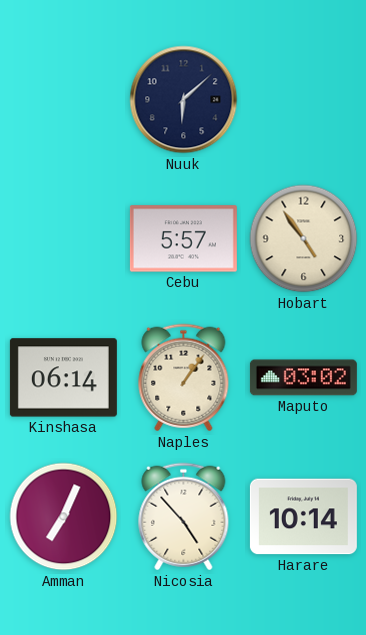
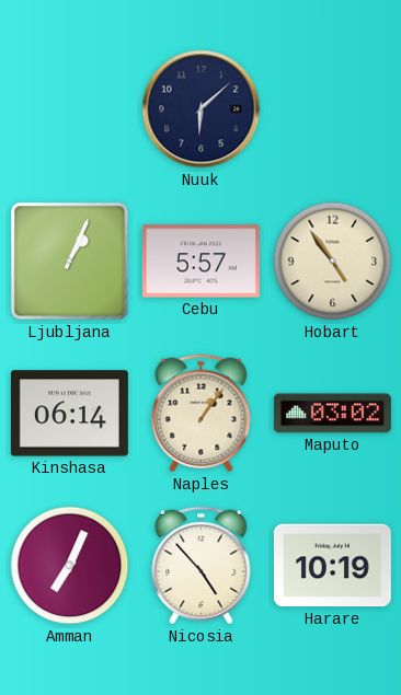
Ljubljana: none -> 1:04
Harare: 10:14 -> 10:19
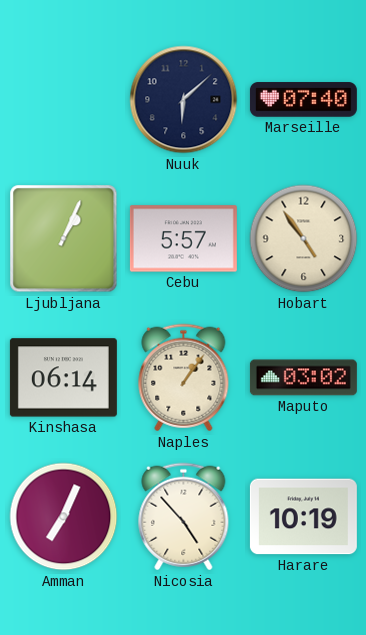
Marseille: none -> 07:40
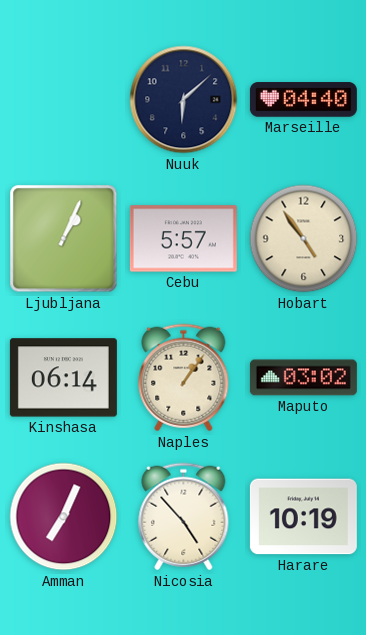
Marseille: 07:40 -> 04:40
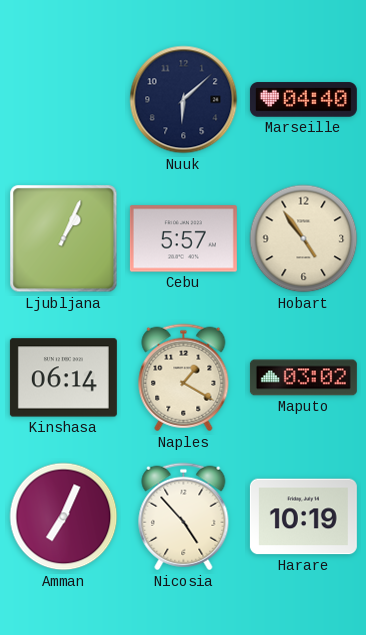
Naples: 1:06 -> 1:20
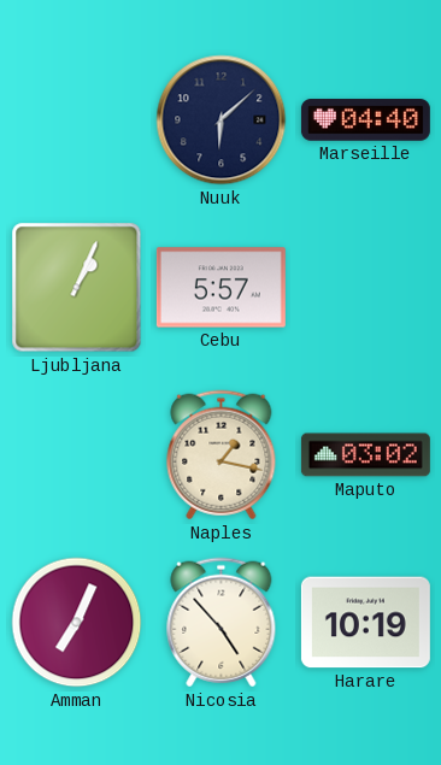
Hobart: 4:54 -> none
Kinshasa: 06:14 -> none
Naples: 1:20 -> 1:17
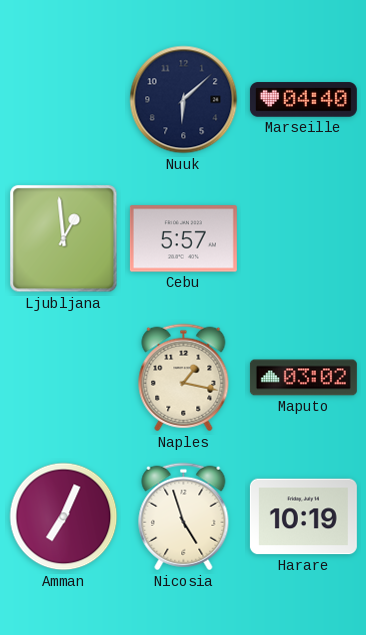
Ljubljana: 1:04 -> 12:59
Nicosia: 4:53 -> 4:57
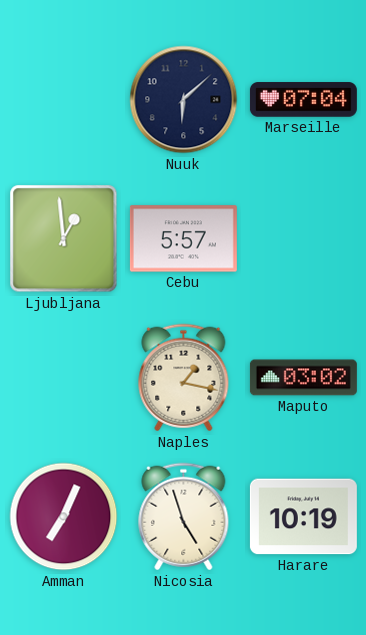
Marseille: 04:40 -> 07:04
